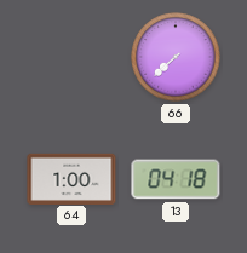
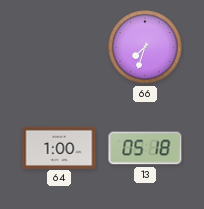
66: 7:38 -> 7:33
13: 04:18 -> 05:18
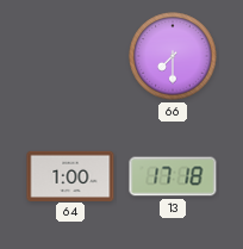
66: 7:33 -> 7:30
13: 05:18 -> 17:18
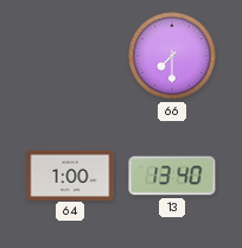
13: 17:18 -> 13:40
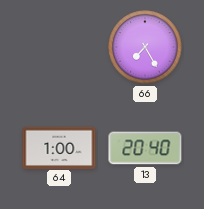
66: 7:30 -> 7:25
13: 13:40 -> 20:40
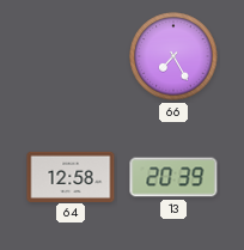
64: 1:00 -> 12:58
13: 20:40 -> 20:39
